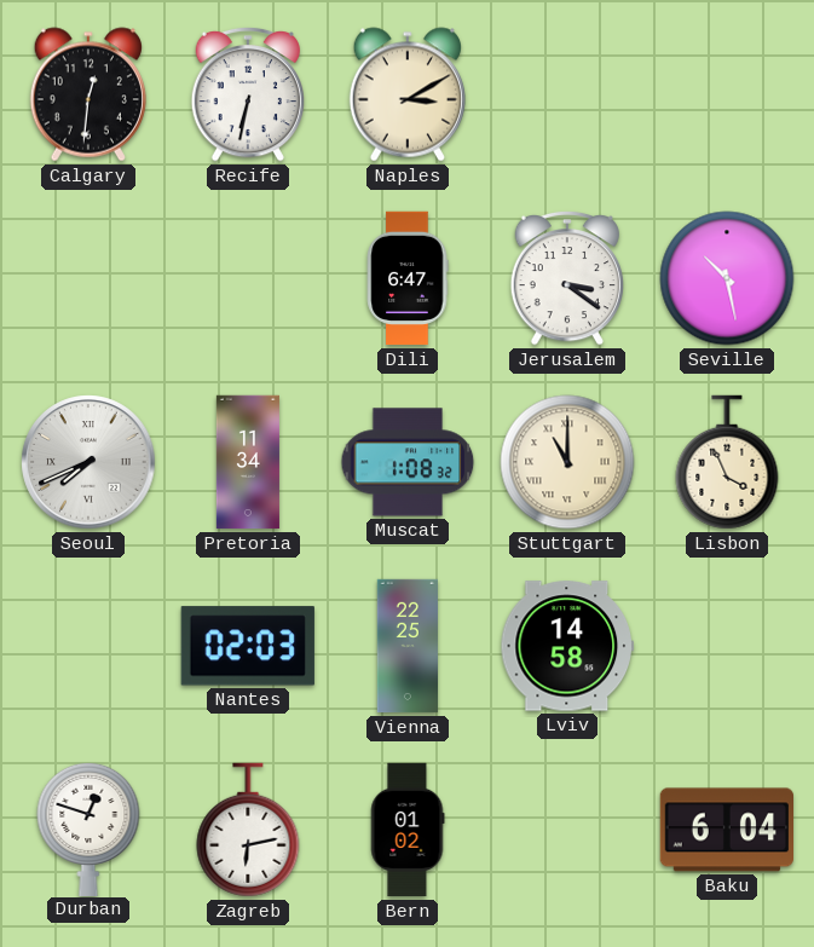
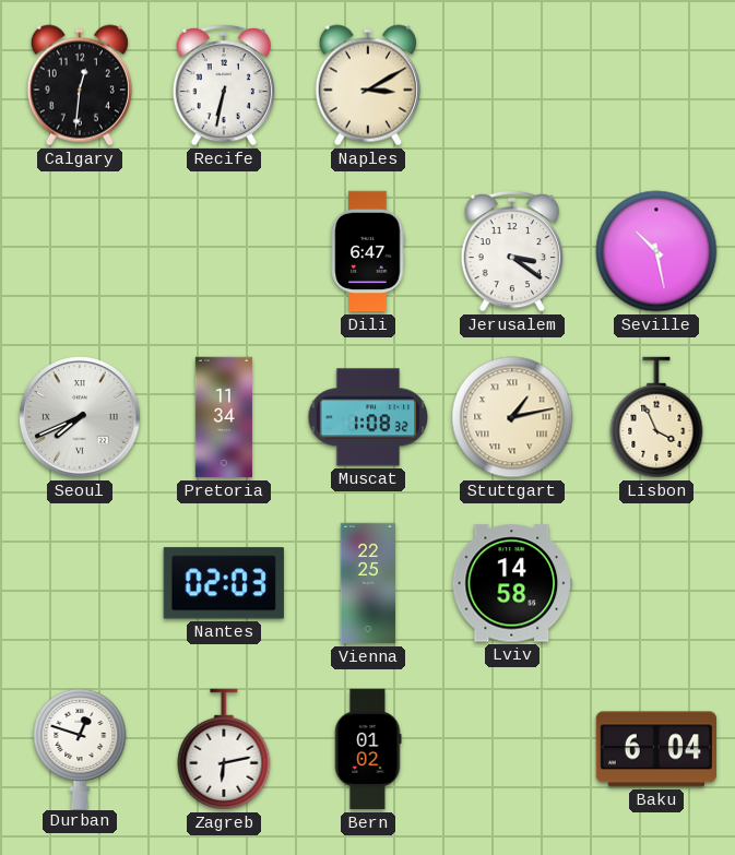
Stuttgart: 11:00 -> 1:13
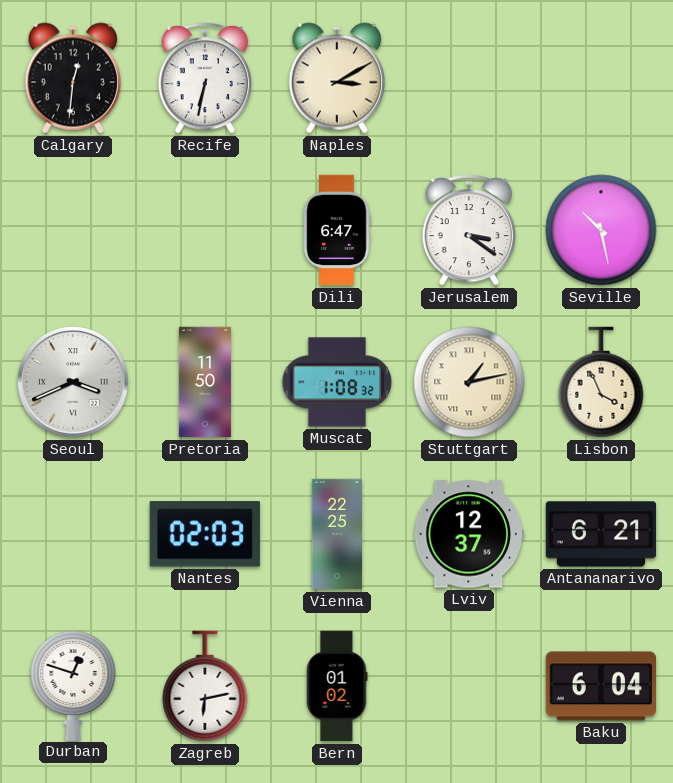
Seoul: 7:41 -> 3:41
Pretoria: 11:34 -> 11:50
Lviv: 14:58 -> 12:37
Antananarivo: none -> 6:21
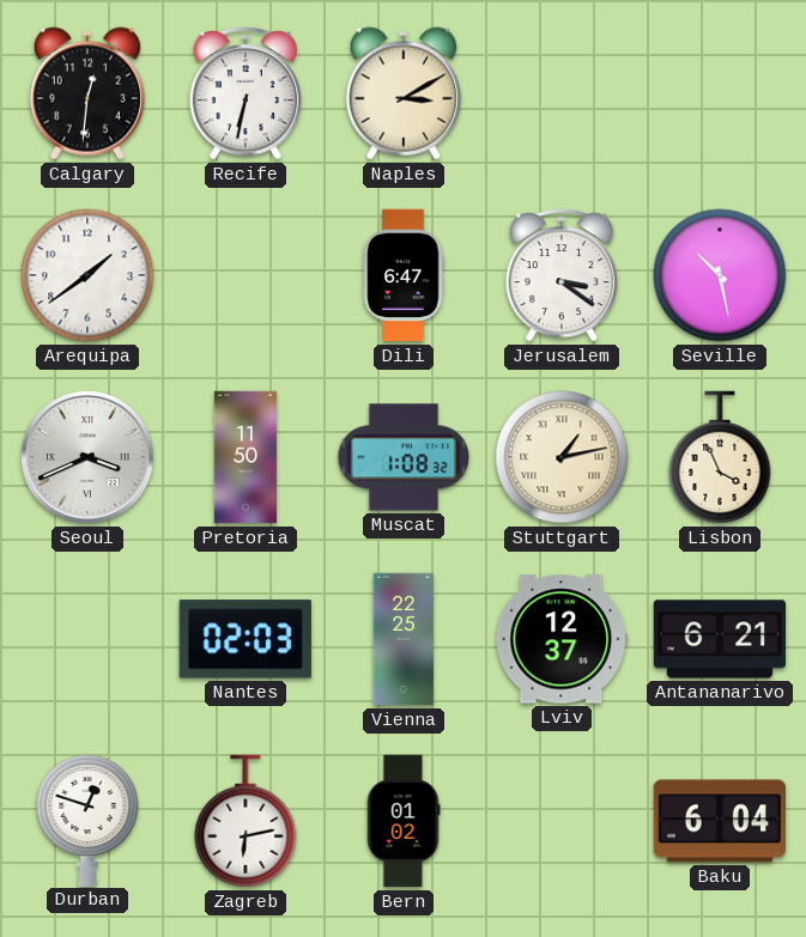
Arequipa: none -> 1:39
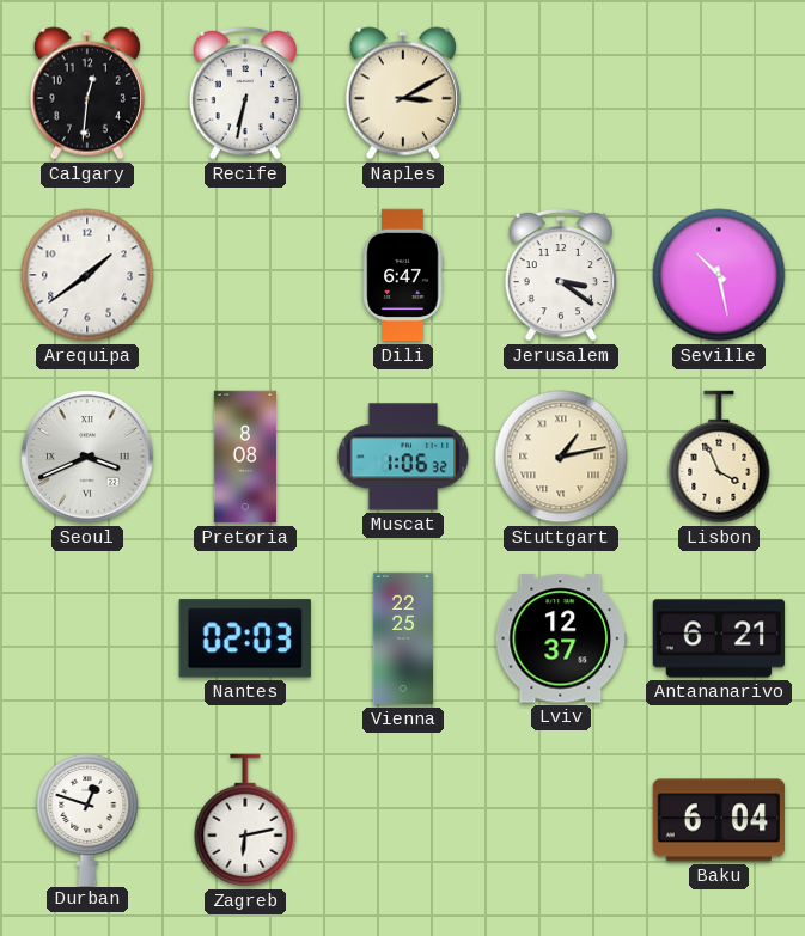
Pretoria: 11:50 -> 8:08
Muscat: 1:08 -> 1:06
Bern: 01:02 -> none
